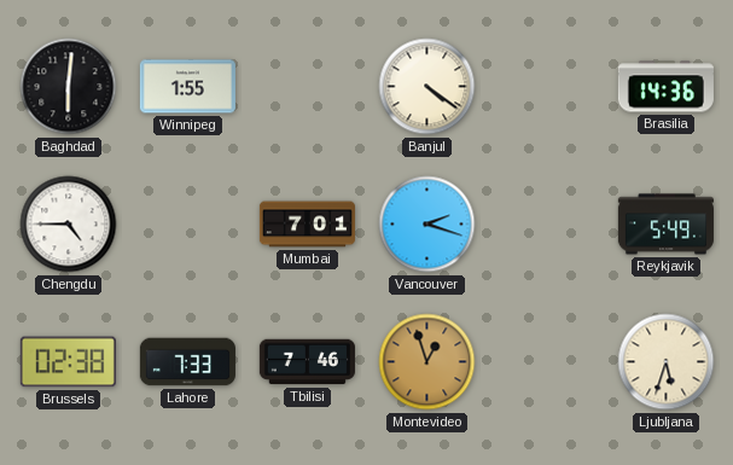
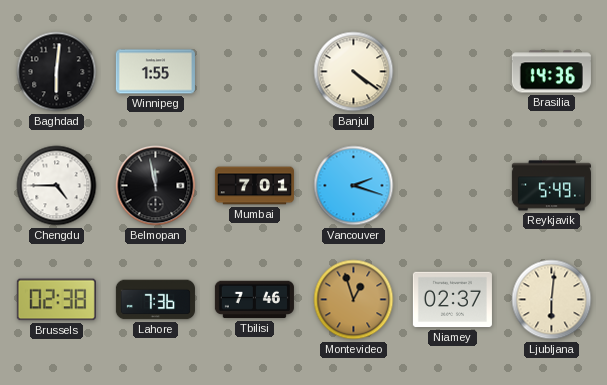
Belmopan: none -> 11:58
Lahore: 7:33 -> 7:36
Niamey: none -> 02:37
Ljubljana: 5:33 -> 6:01
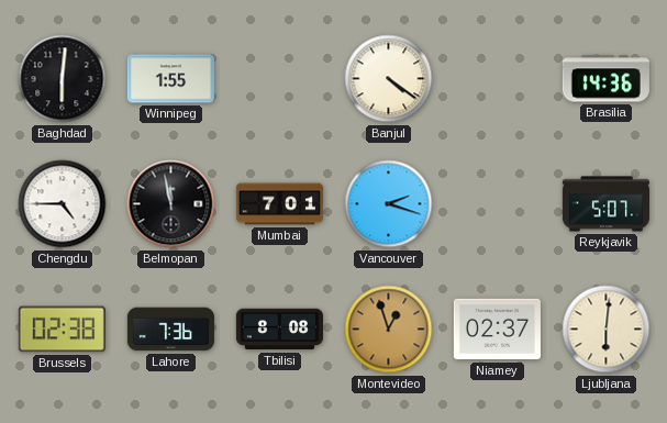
Reykjavik: 5:49 -> 5:07
Tbilisi: 7:46 -> 8:08
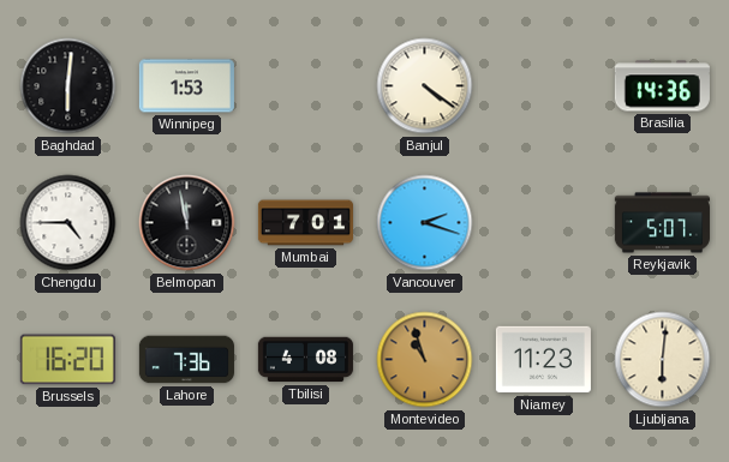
Winnipeg: 1:55 -> 1:53
Brussels: 02:38 -> 16:20
Tbilisi: 8:08 -> 4:08
Montevideo: 12:57 -> 10:57
Niamey: 02:37 -> 11:23
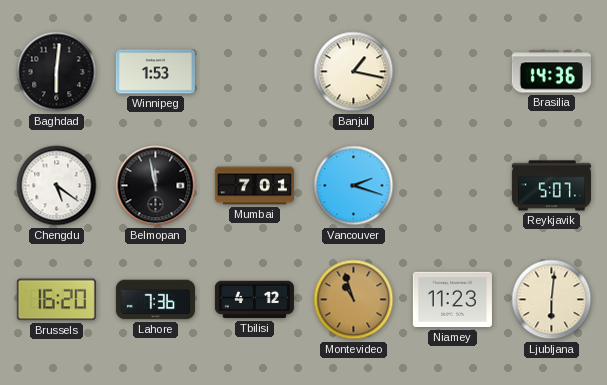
Banjul: 4:21 -> 1:17
Chengdu: 4:45 -> 5:21
Tbilisi: 4:08 -> 4:12
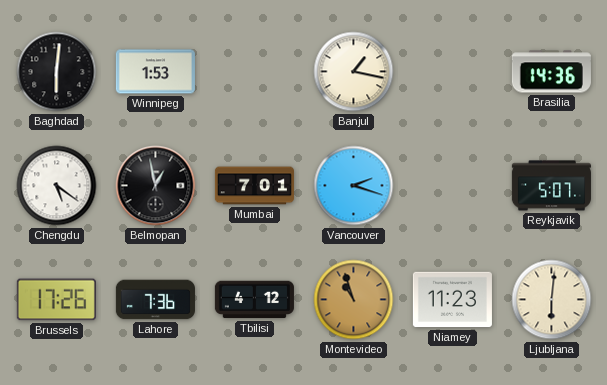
Belmopan: 11:58 -> 12:58
Brussels: 16:20 -> 17:26
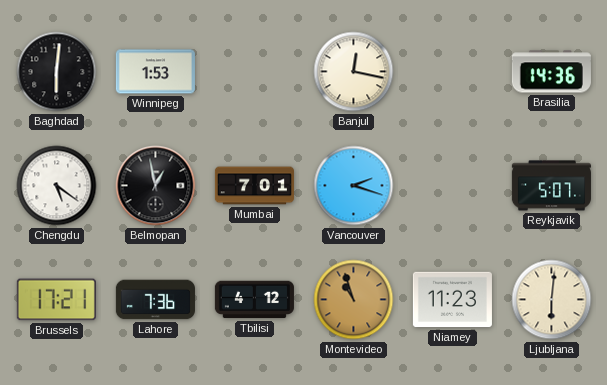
Banjul: 1:17 -> 12:17
Brussels: 17:26 -> 17:21
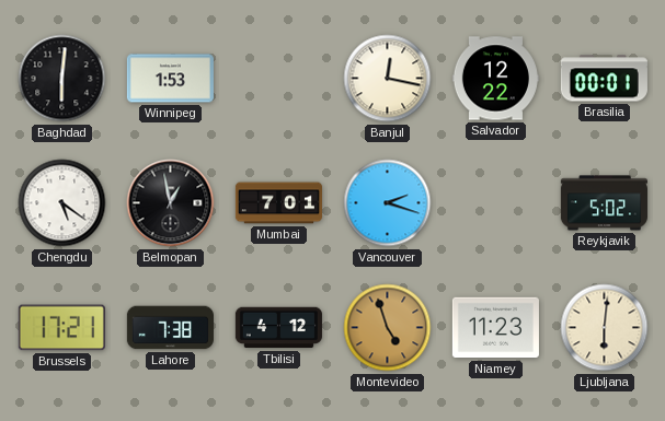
Salvador: none -> 12:22
Brasilia: 14:36 -> 00:01
Reykjavik: 5:07 -> 5:02
Lahore: 7:36 -> 7:38
Montevideo: 10:57 -> 4:57
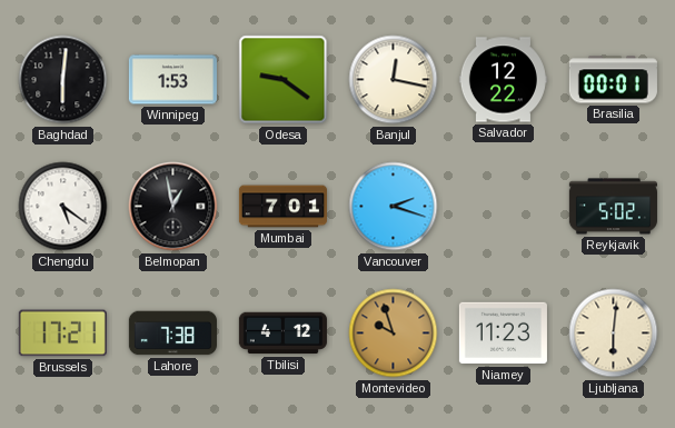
Odesa: none -> 9:21
Montevideo: 4:57 -> 9:57
